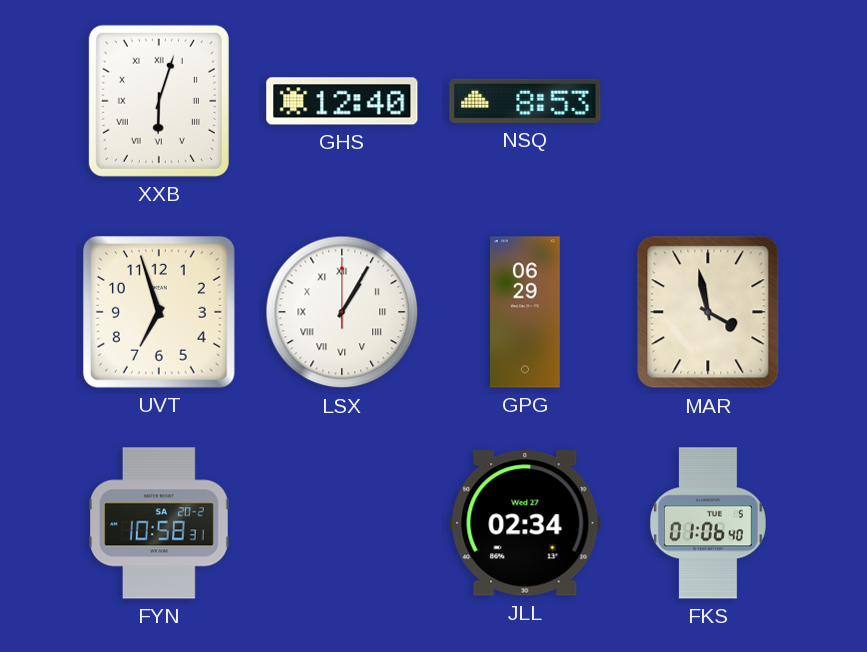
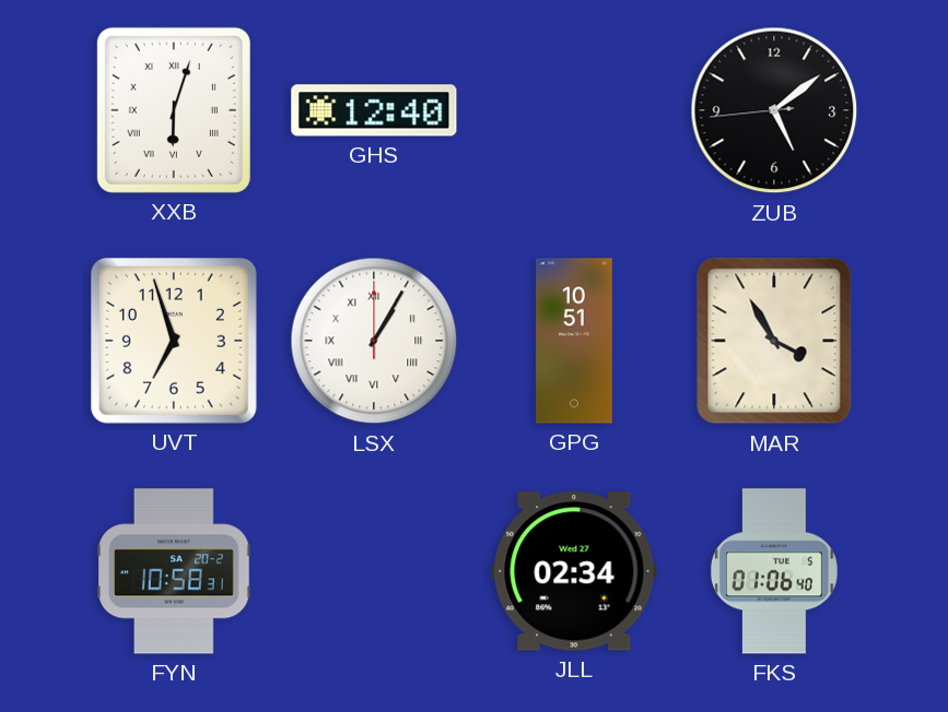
NSQ: 8:53 -> none
ZUB: none -> 5:08
GPG: 06:29 -> 10:51
MAR: 3:58 -> 3:55
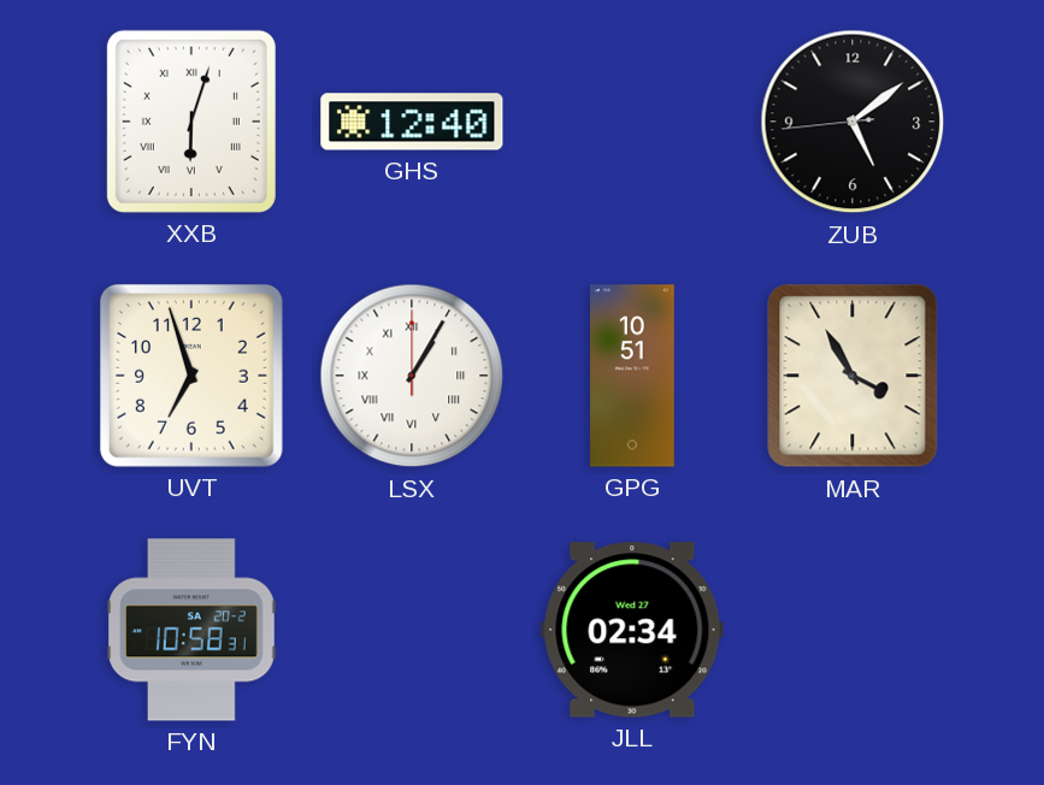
FKS: 01:06 -> none
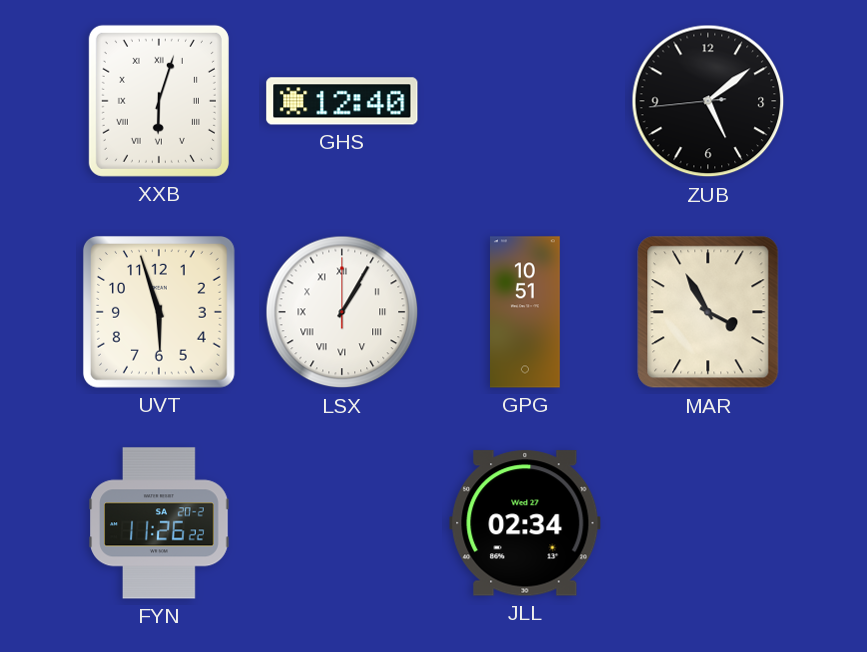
UVT: 6:57 -> 5:57
FYN: 10:58 -> 11:26
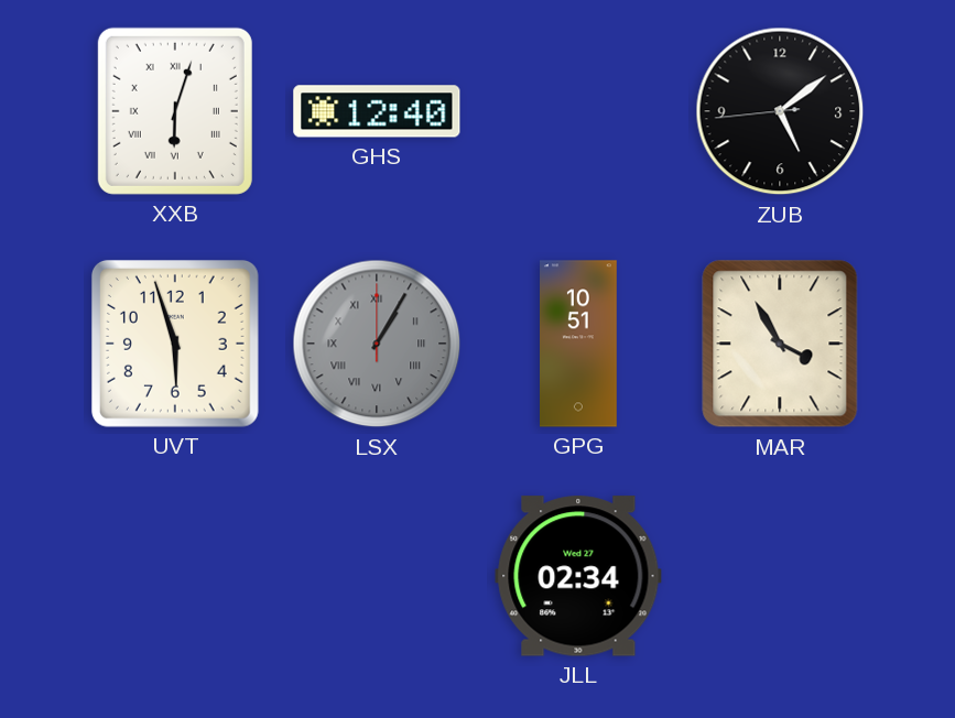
LSX dial: white -> grey
FYN: 11:26 -> none
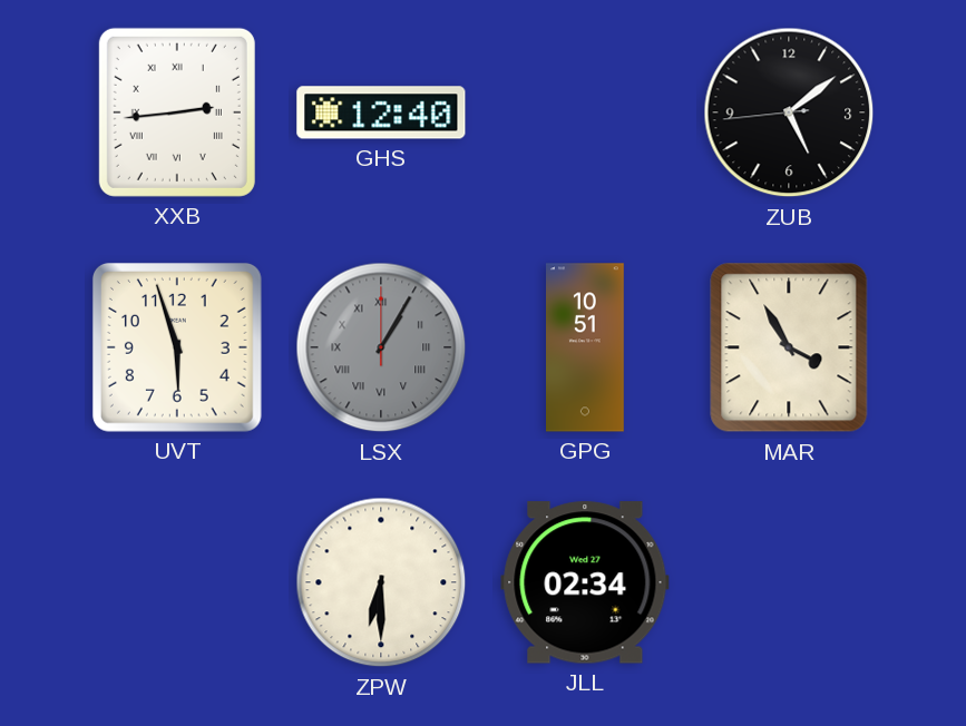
XXB: 6:03 -> 2:44
ZPW: none -> 6:30
